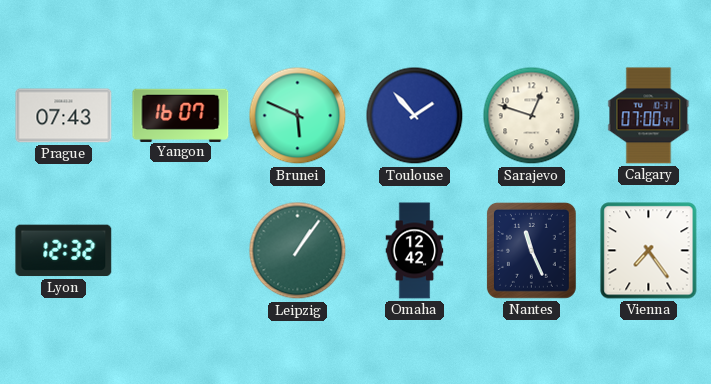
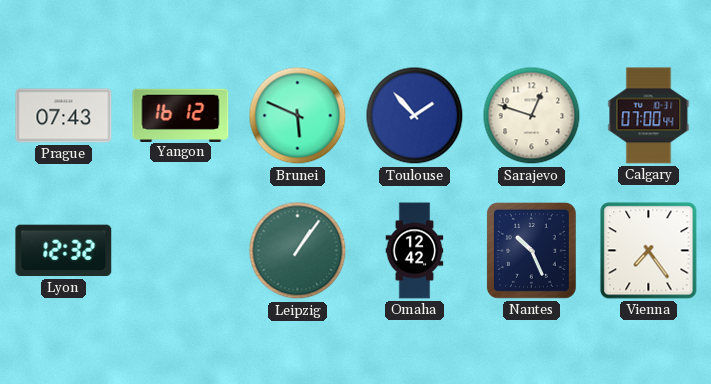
Yangon: 16:07 -> 16:12
Nantes: 11:26 -> 10:26
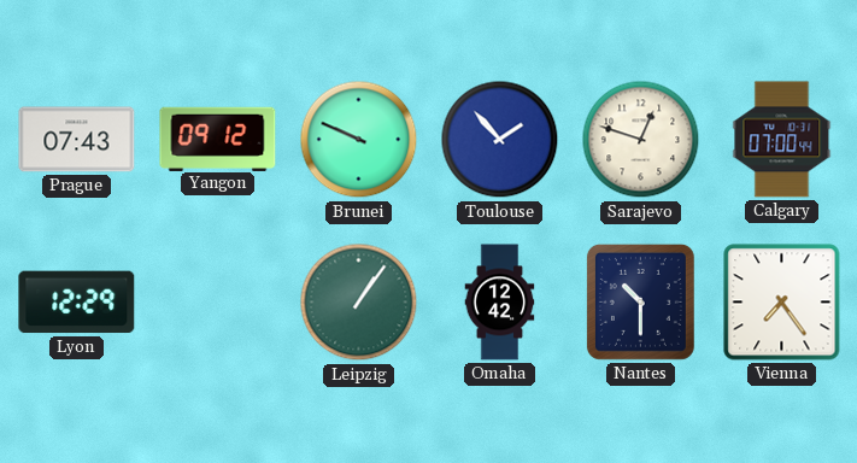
Yangon: 16:12 -> 09:12
Brunei: 5:49 -> 9:49
Lyon: 12:32 -> 12:29
Nantes: 10:26 -> 10:30
